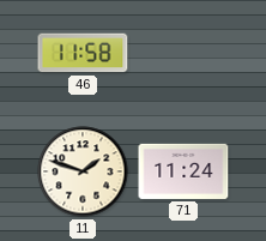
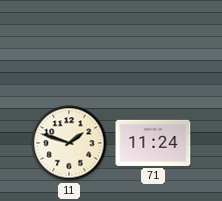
46: 11:58 -> none
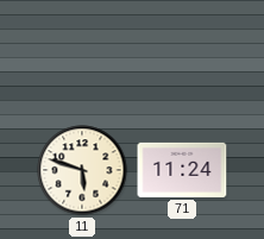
11: 1:48 -> 5:48
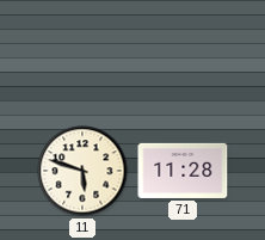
71: 11:24 -> 11:28
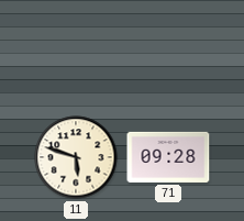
71: 11:28 -> 09:28
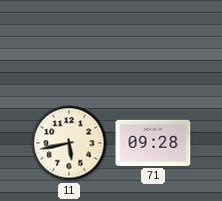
11: 5:48 -> 5:43
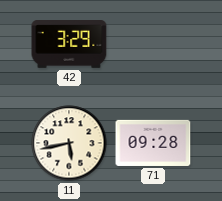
42: none -> 3:29
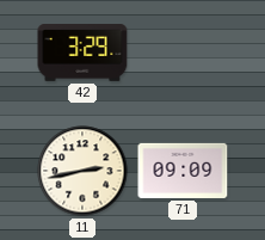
11: 5:43 -> 2:43
71: 09:28 -> 09:09
